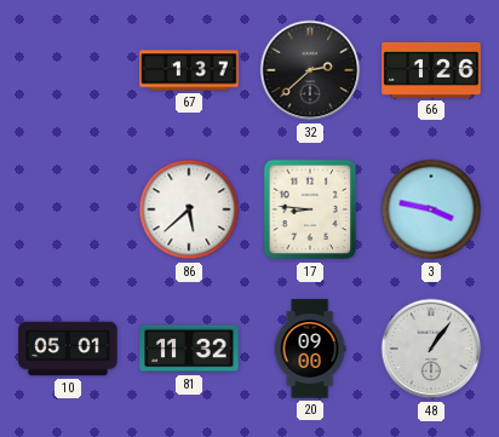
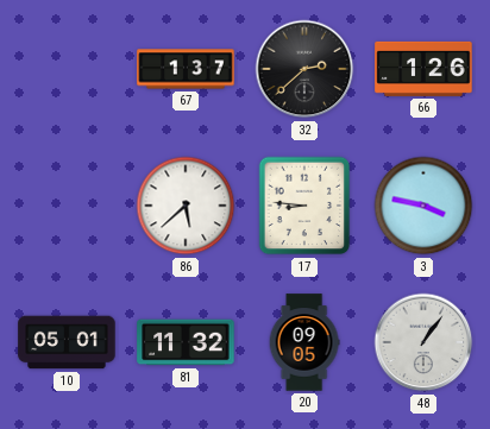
20: 09:00 -> 09:05
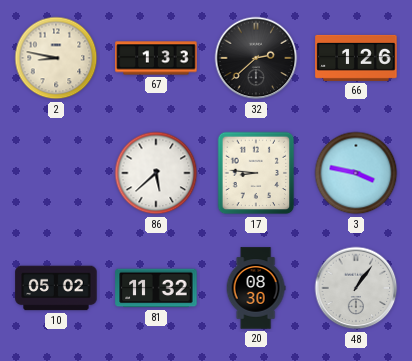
2: none -> 8:47
67: 1:37 -> 1:33
10: 05:01 -> 05:02
20: 09:05 -> 08:30
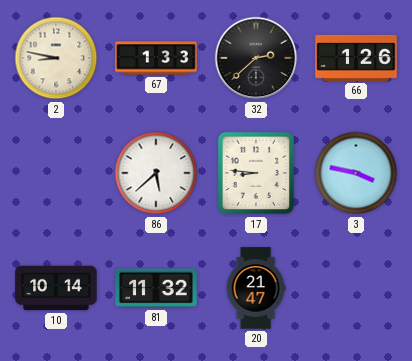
10: 05:02 -> 10:14
20: 08:30 -> 21:47
48: 1:06 -> none
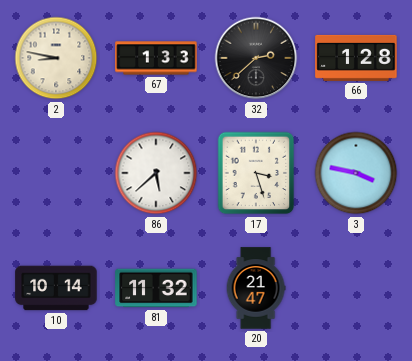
66: 1:26 -> 1:28
17: 8:46 -> 3:27
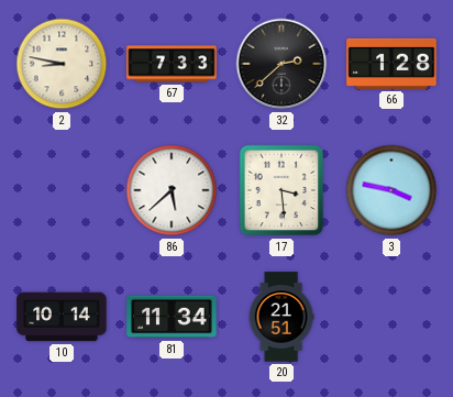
67: 1:33 -> 7:33
17: 3:27 -> 3:29
81: 11:32 -> 11:34
20: 21:47 -> 21:51
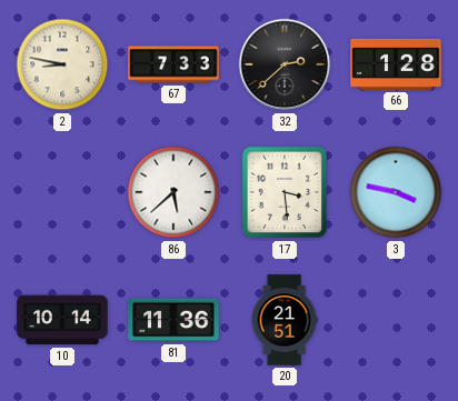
81: 11:34 -> 11:36
